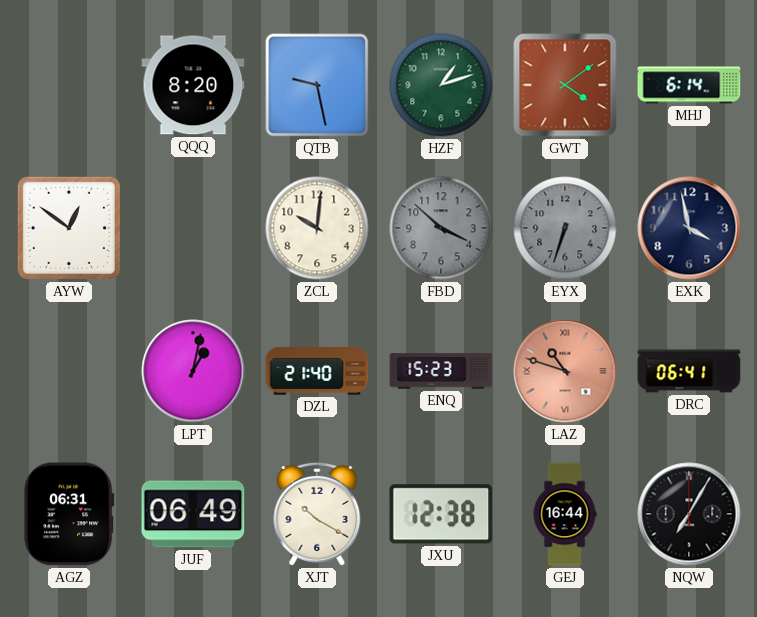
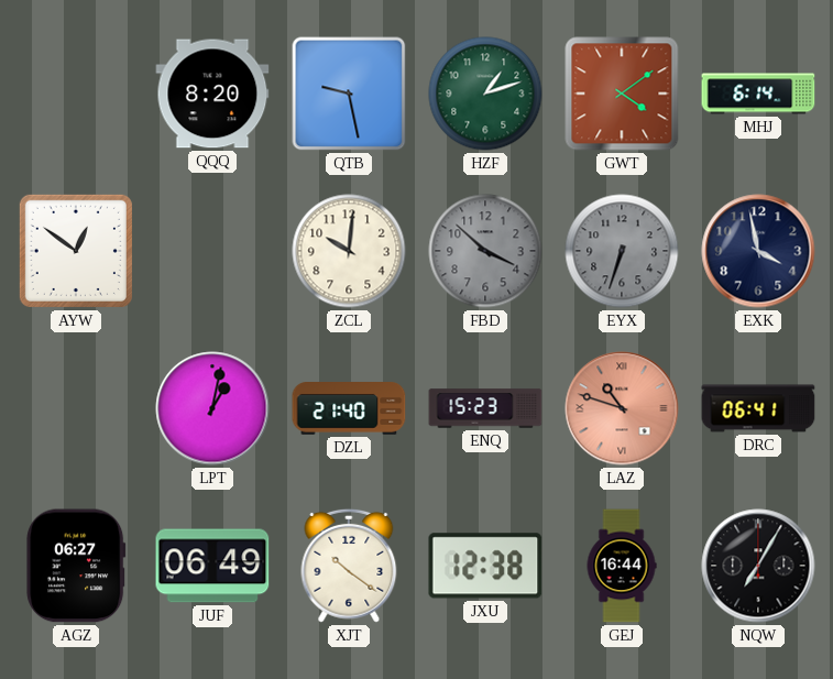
AGZ: 06:31 -> 06:27
XJT: 10:20 -> 10:21
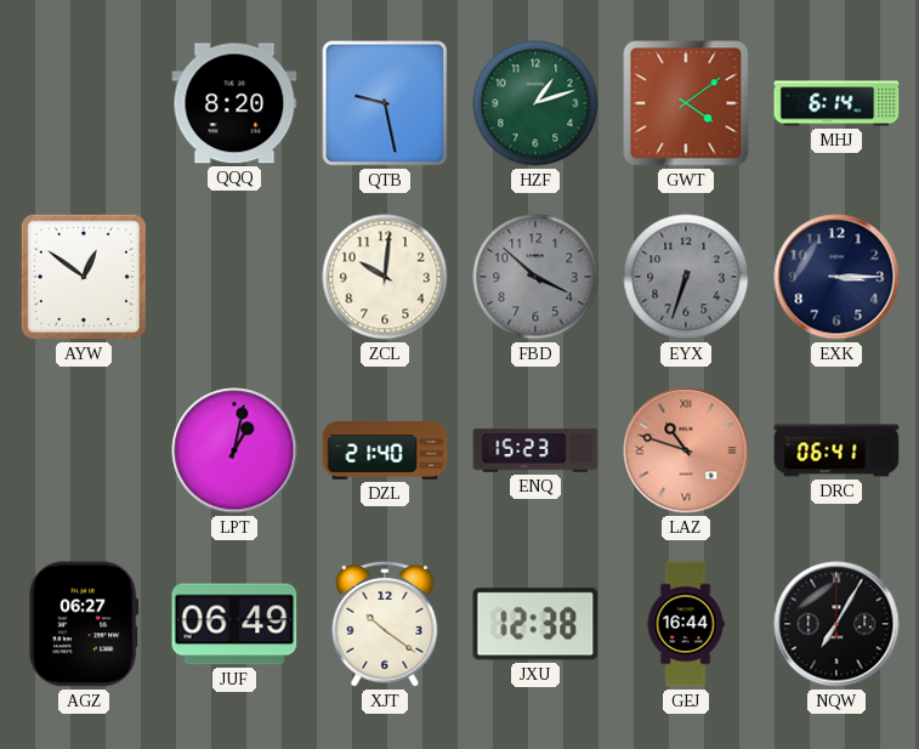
EXK: 3:58 -> 3:15
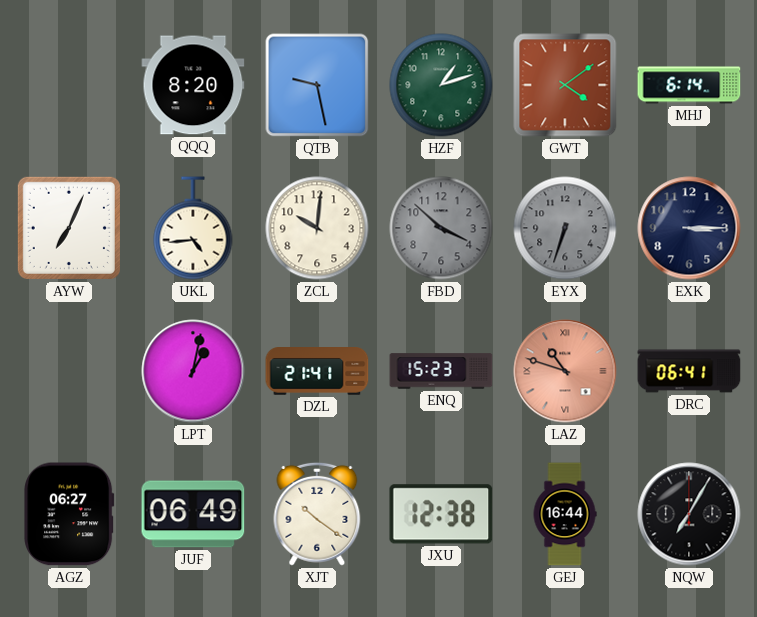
AYW: 12:51 -> 7:04
UKL: none -> 4:44
DZL: 21:40 -> 21:41
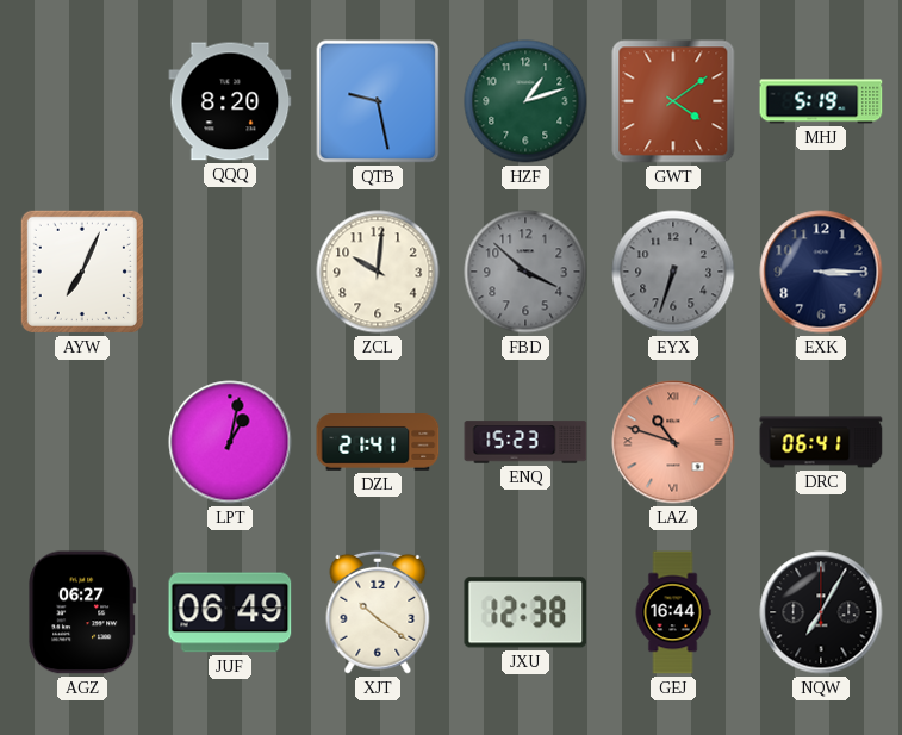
MHJ: 6:14 -> 5:19
UKL: 4:44 -> none
